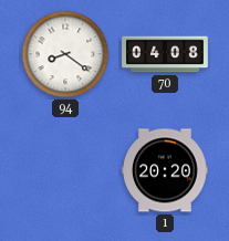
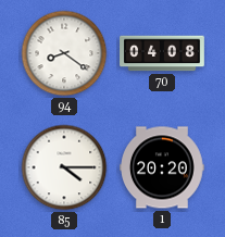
85: none -> 4:15
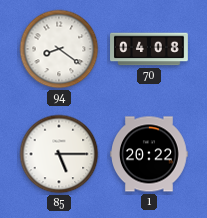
85: 4:15 -> 5:15
1: 20:20 -> 20:22
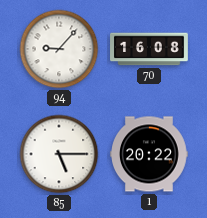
94: 8:21 -> 9:07
70: 04:08 -> 16:08
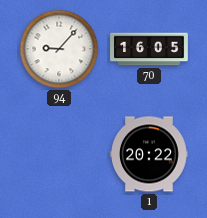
70: 16:08 -> 16:05
85: 5:15 -> none
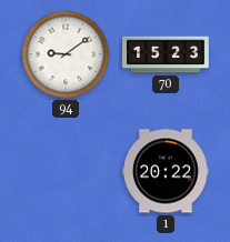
94: 9:07 -> 9:09
70: 16:05 -> 15:23
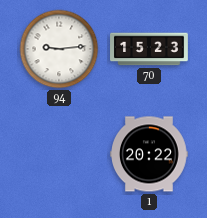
94: 9:09 -> 9:14
